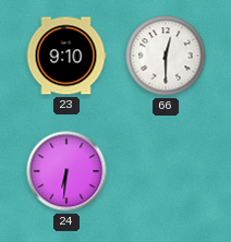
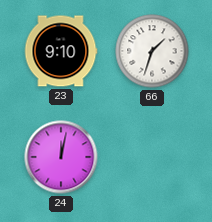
66: 12:30 -> 1:33
24: 6:31 -> 12:02
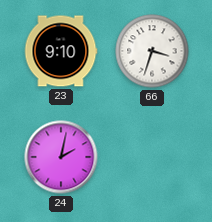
66: 1:33 -> 3:33
24: 12:02 -> 2:02
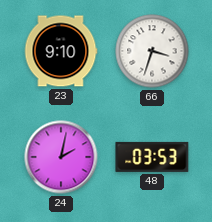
48: none -> 03:53
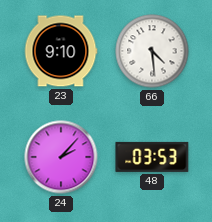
66: 3:33 -> 4:29
24: 2:02 -> 2:07
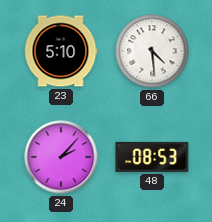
23: 9:10 -> 5:10
48: 03:53 -> 08:53
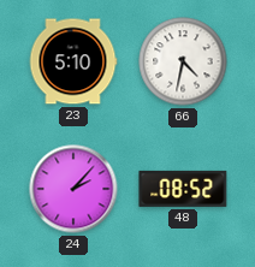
66: 4:29 -> 4:32
48: 08:53 -> 08:52
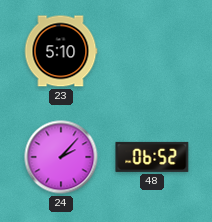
66: 4:32 -> none
48: 08:52 -> 06:52
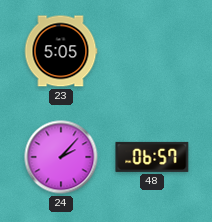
23: 5:10 -> 5:05
48: 06:52 -> 06:57
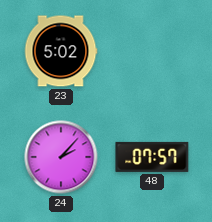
23: 5:05 -> 5:02
48: 06:57 -> 07:57
